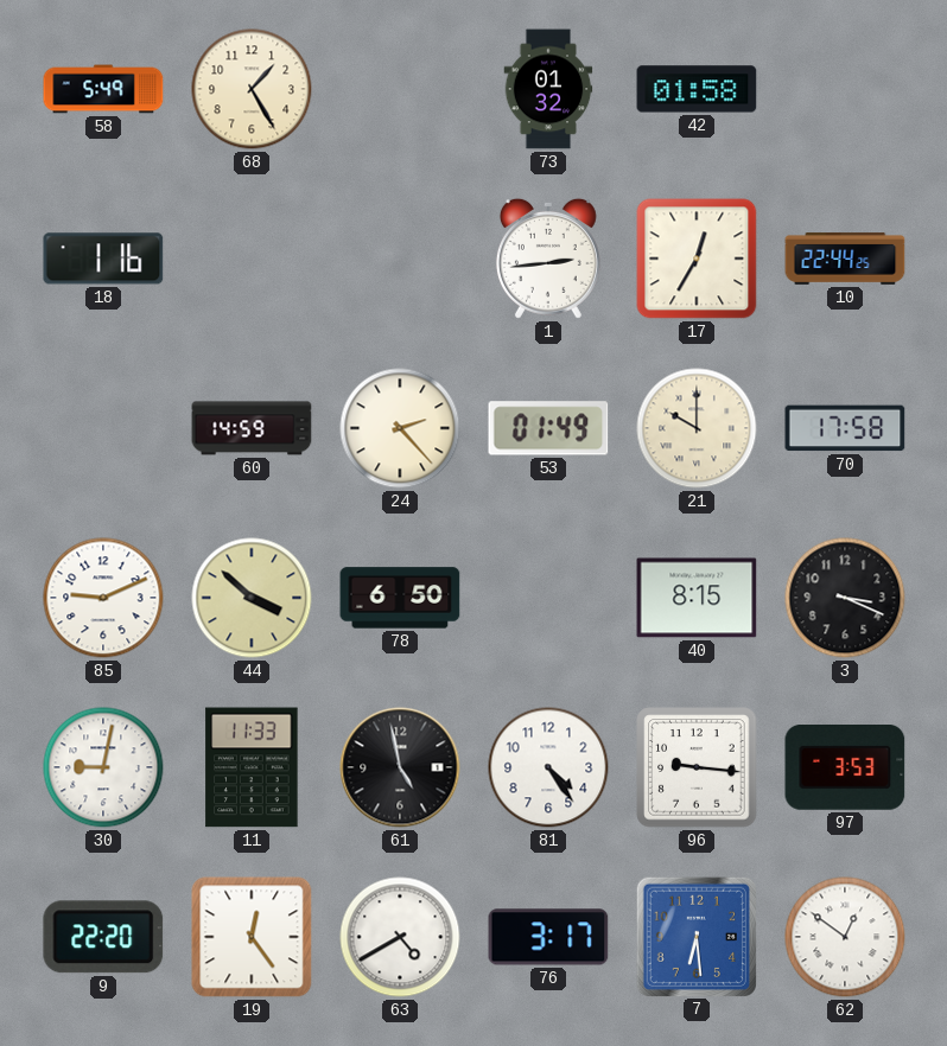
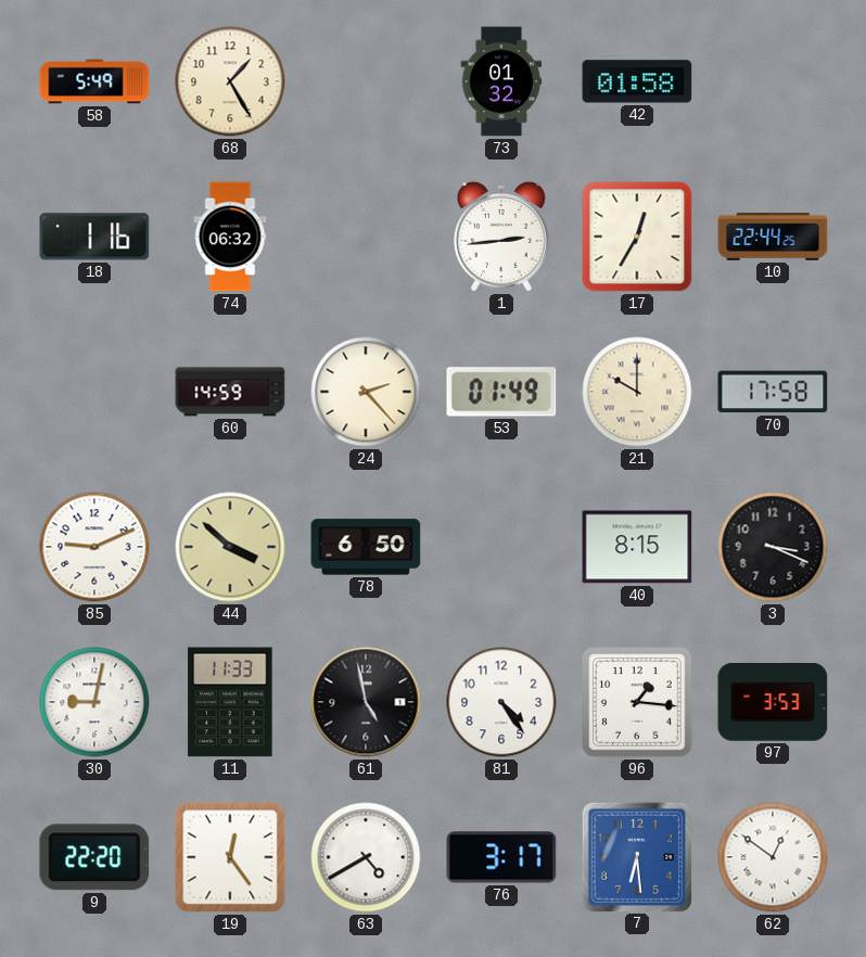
74: none -> 06:32
96: 9:16 -> 1:16
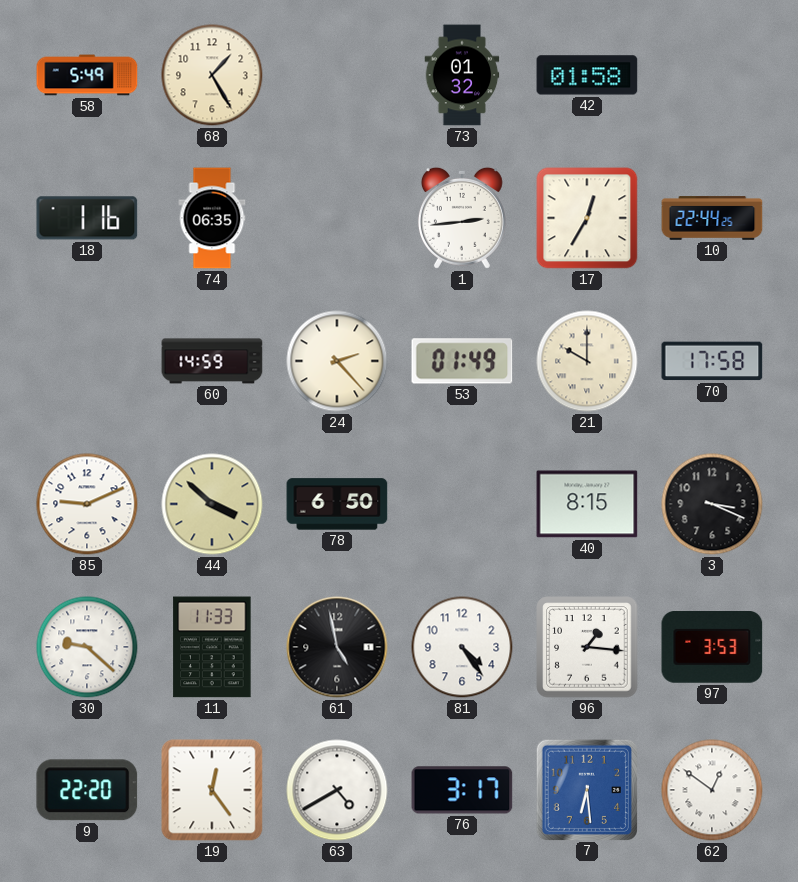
74: 06:32 -> 06:35
30: 9:02 -> 9:22
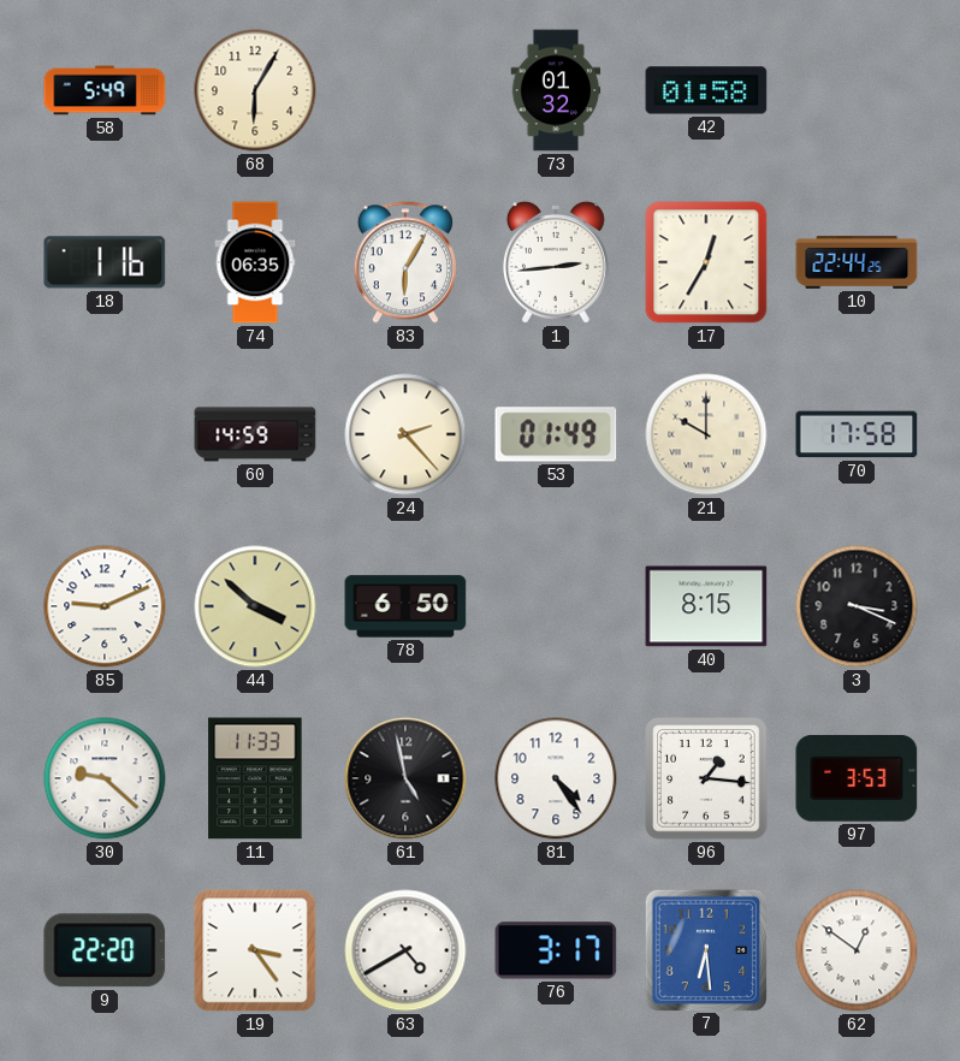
68: 1:25 -> 6:05
83: none -> 6:05
19: 12:24 -> 3:24
